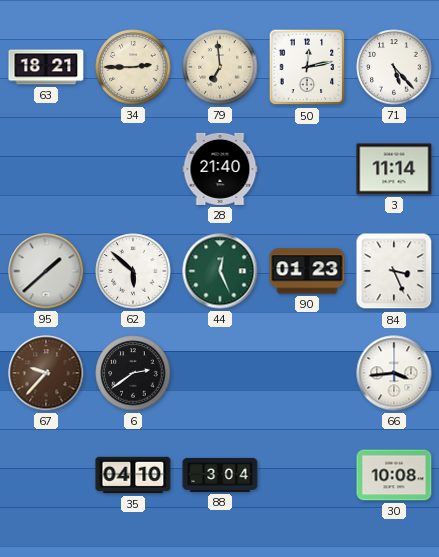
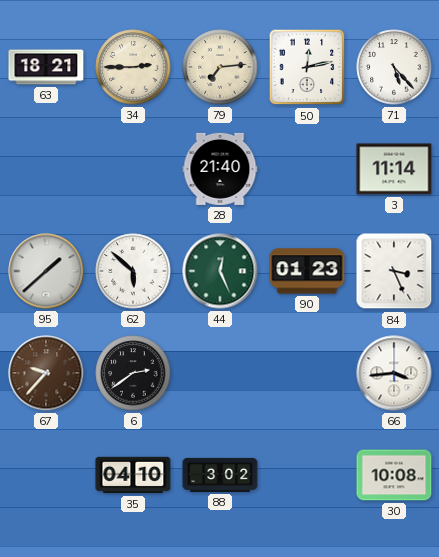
79: 6:59 -> 7:14
88: 3:04 -> 3:02
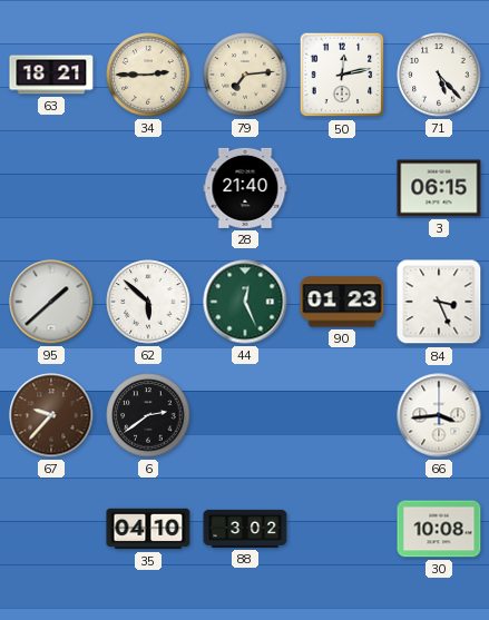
3: 11:14 -> 06:15
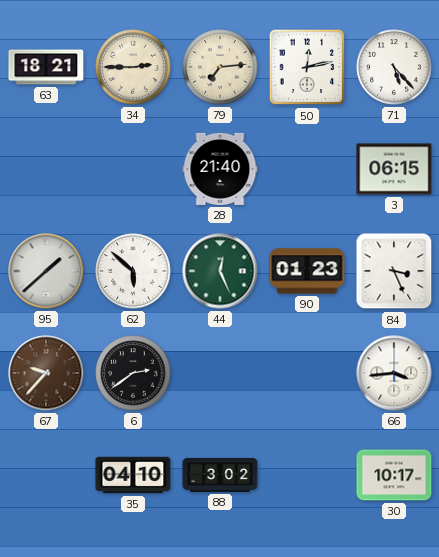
30: 10:08 -> 10:17
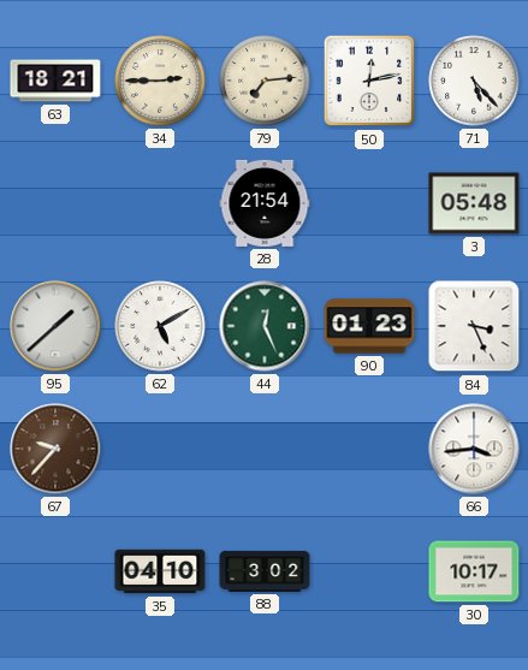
28: 21:40 -> 21:54
3: 06:15 -> 05:48
62: 5:52 -> 5:10
6: 2:39 -> none
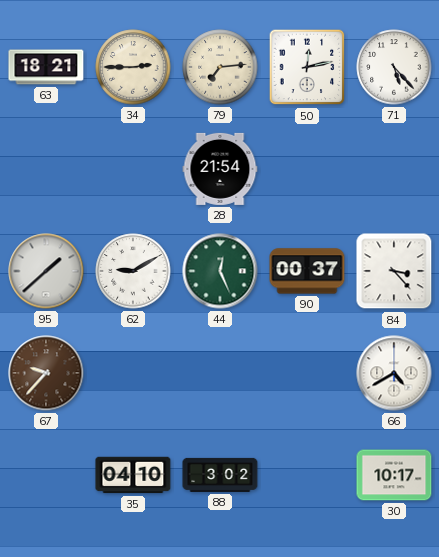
3: 05:48 -> none
62: 5:10 -> 9:10
90: 01:23 -> 00:37
84: 3:26 -> 3:23
66: 3:44 -> 4:40
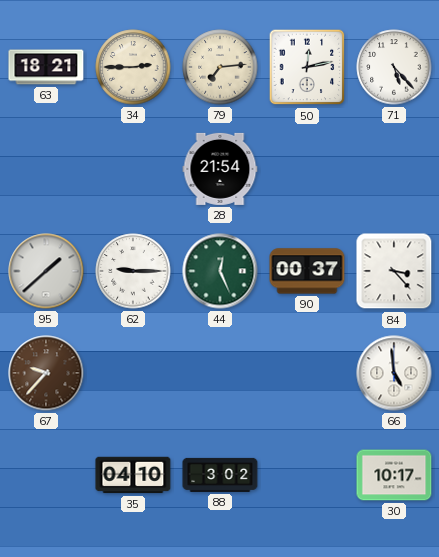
62: 9:10 -> 9:15
66: 4:40 -> 4:59
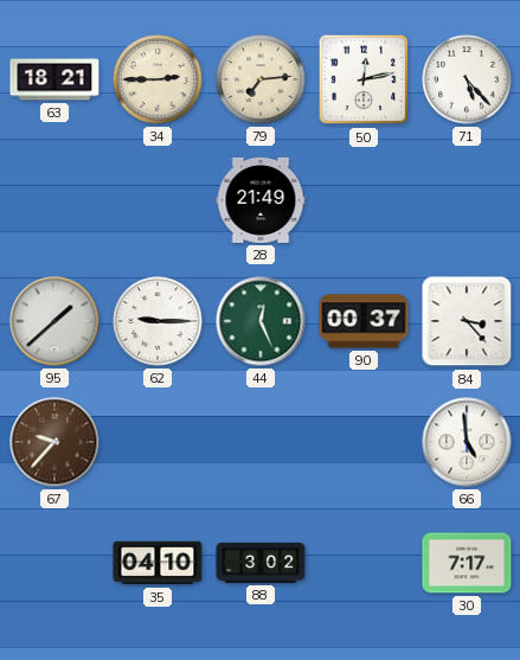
28: 21:54 -> 21:49
30: 10:17 -> 7:17
